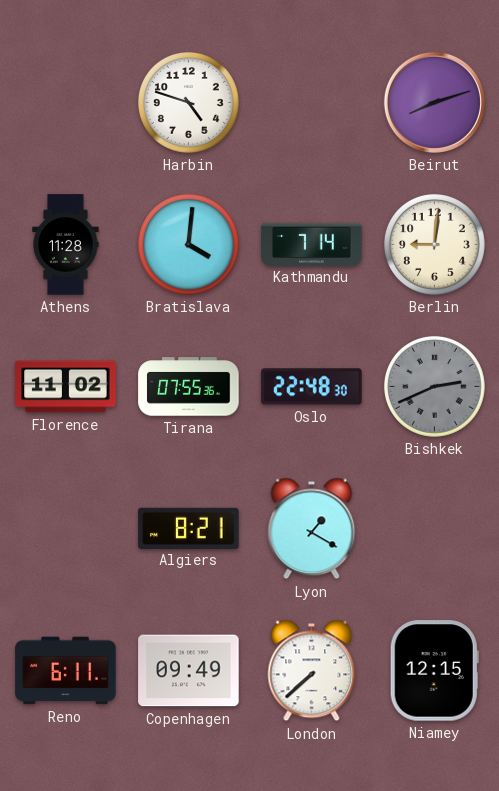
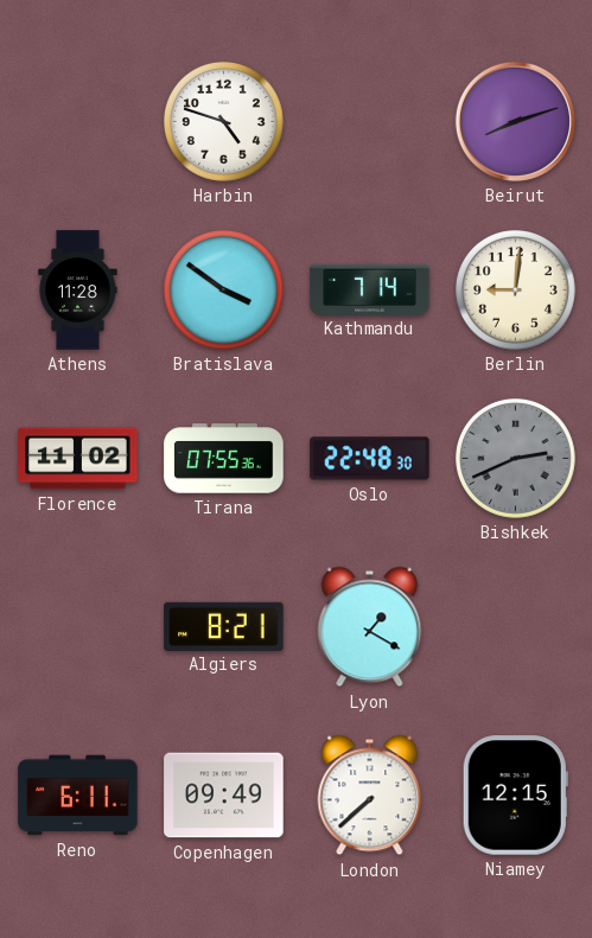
Bratislava: 4:01 -> 3:51
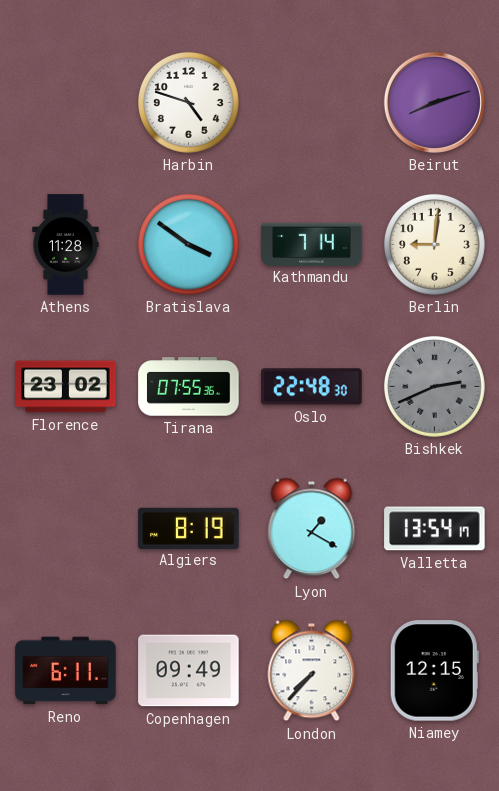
Florence: 11:02 -> 23:02
Algiers: 8:21 -> 8:19
Valletta: none -> 13:54
London: 7:38 -> 7:37
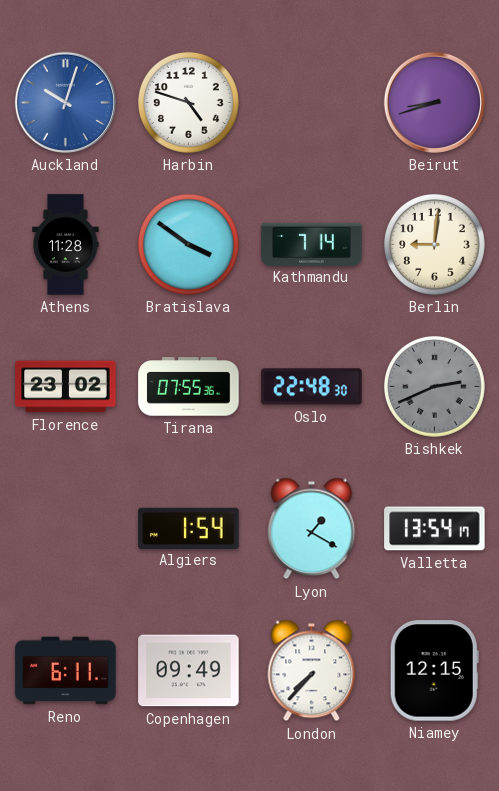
Auckland: none -> 10:03
Beirut: 8:12 -> 8:42
Algiers: 8:19 -> 1:54
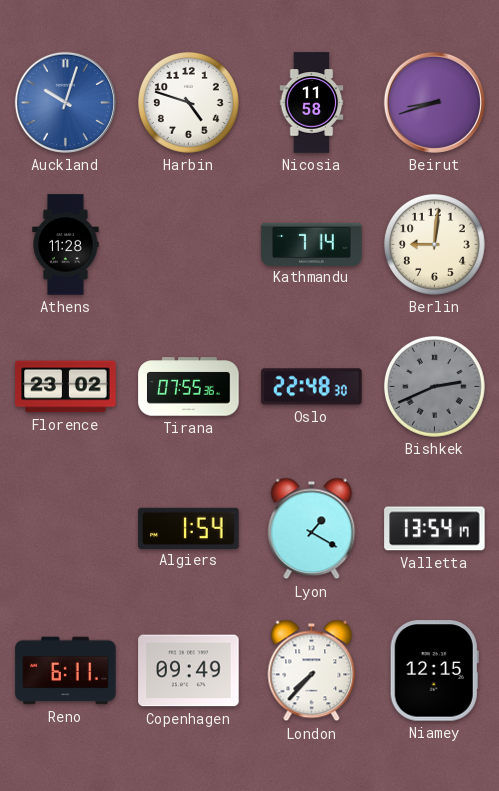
Nicosia: none -> 11:58
Bratislava: 3:51 -> none
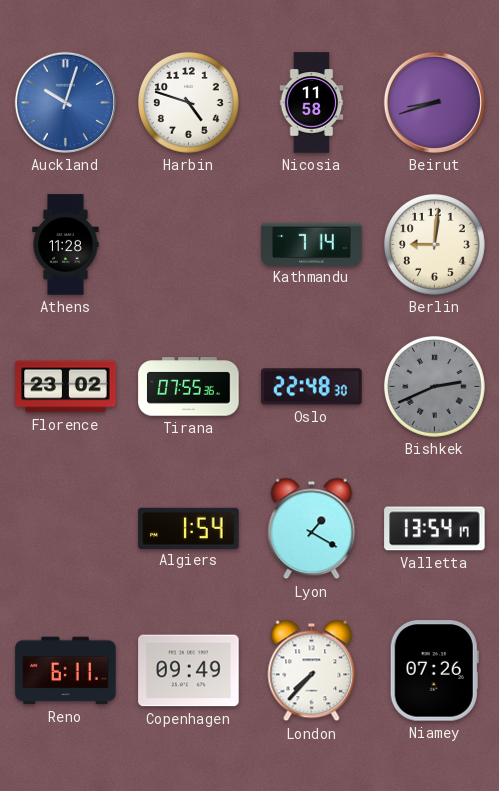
Niamey: 12:15 -> 07:26
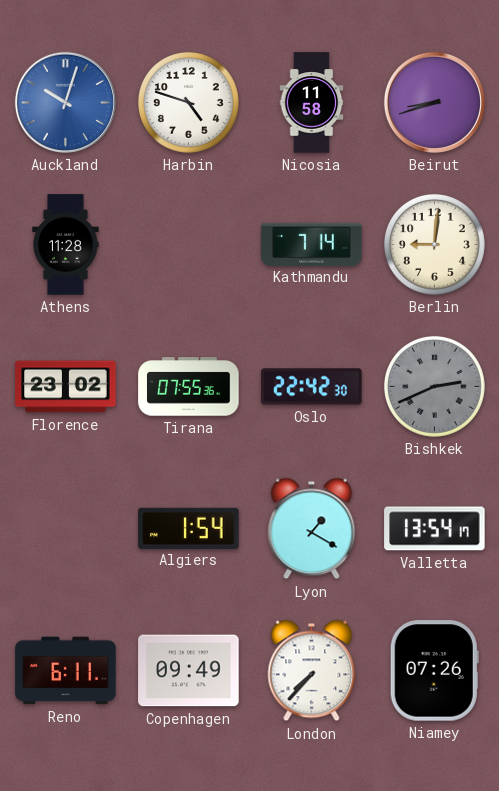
Oslo: 22:48 -> 22:42
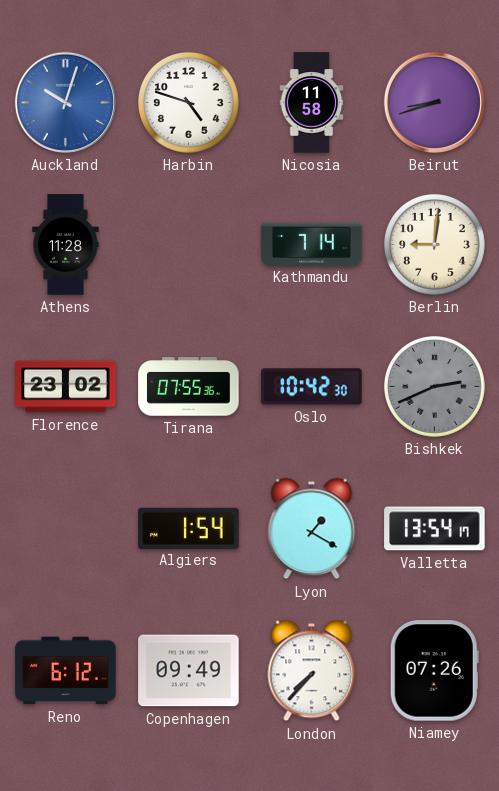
Oslo: 22:42 -> 10:42
Reno: 6:11 -> 6:12
